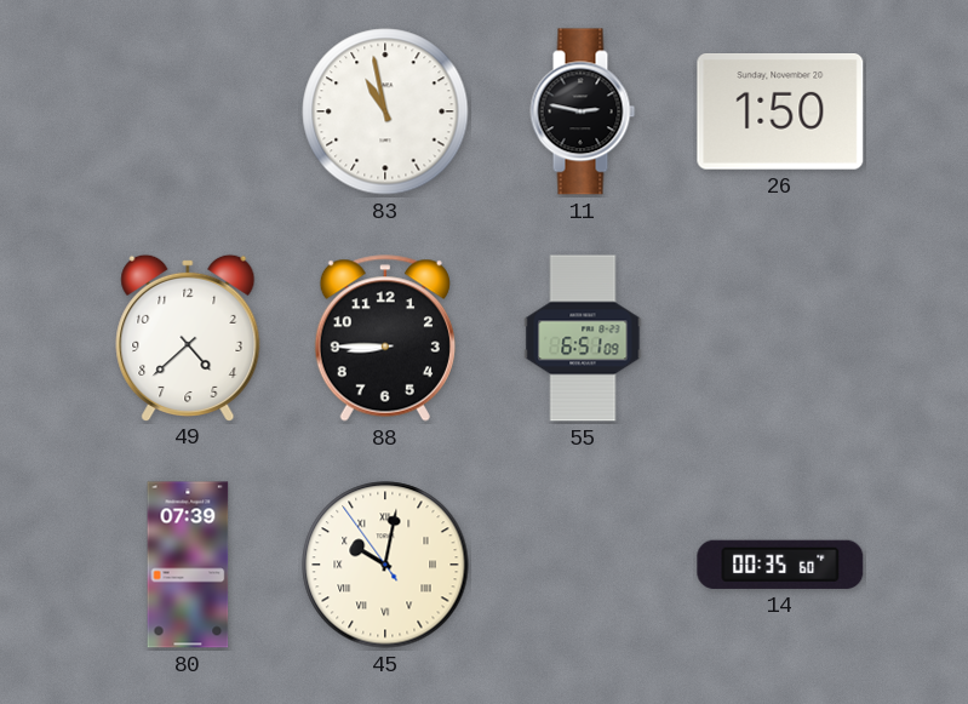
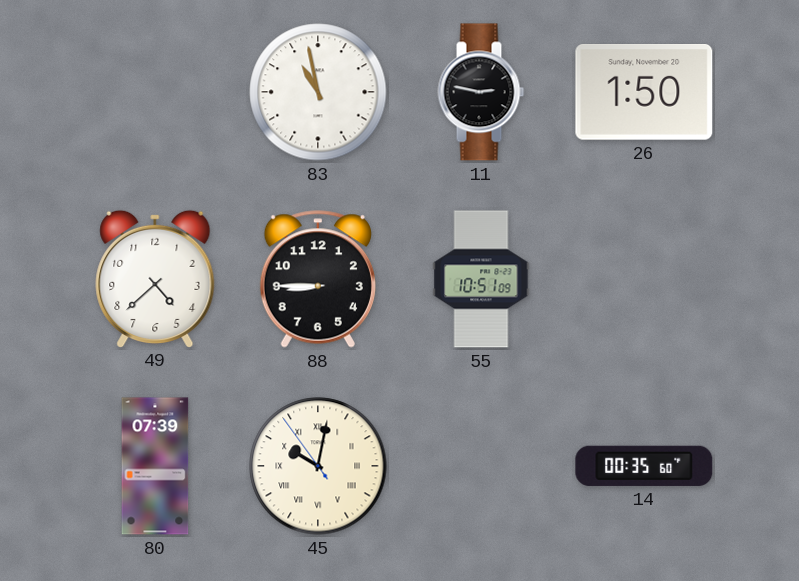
55: 6:51 -> 10:51
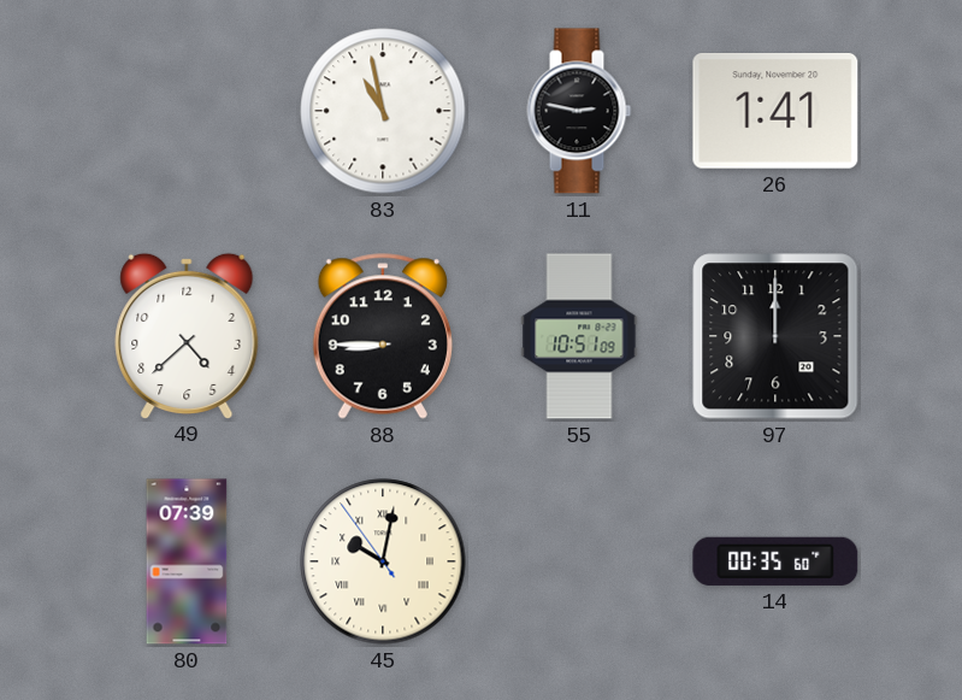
26: 1:50 -> 1:41
97: none -> 12:00
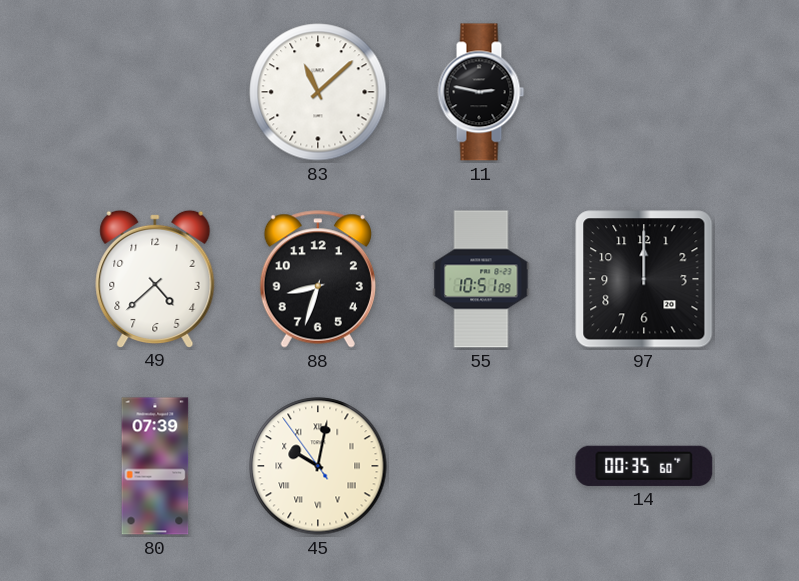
83: 10:58 -> 11:08
26: 1:41 -> none
88: 8:45 -> 8:33
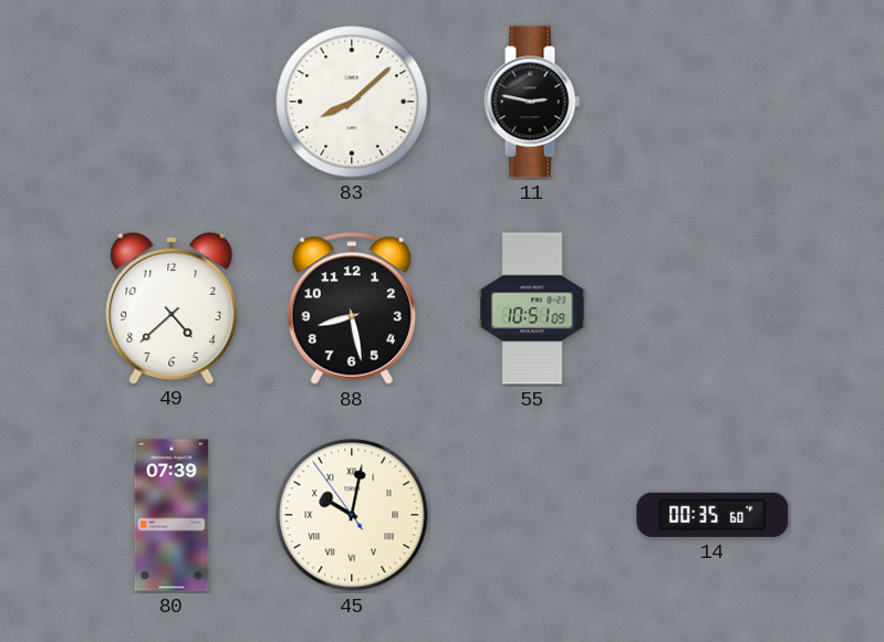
83: 11:08 -> 8:08
88: 8:33 -> 8:28
97: 12:00 -> none
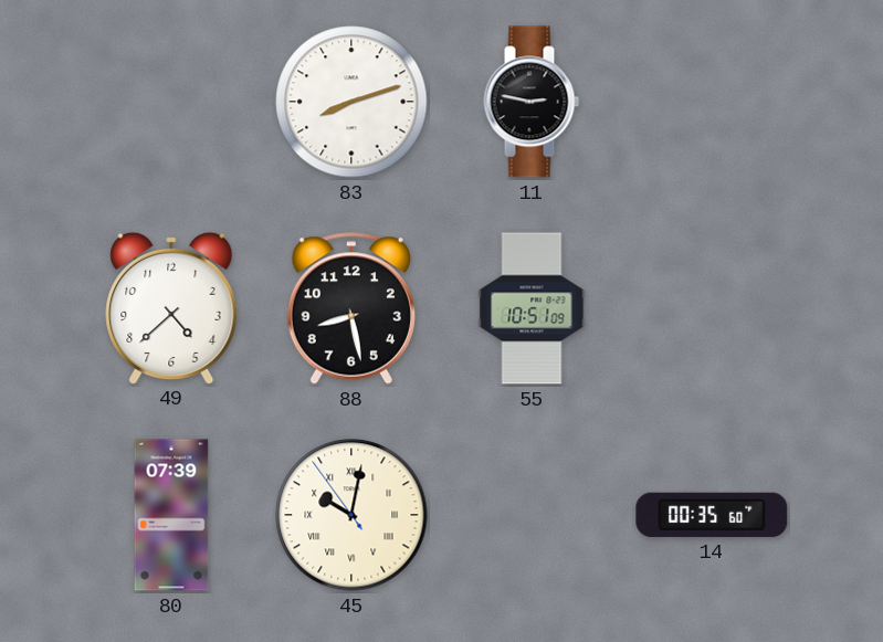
83: 8:08 -> 8:12
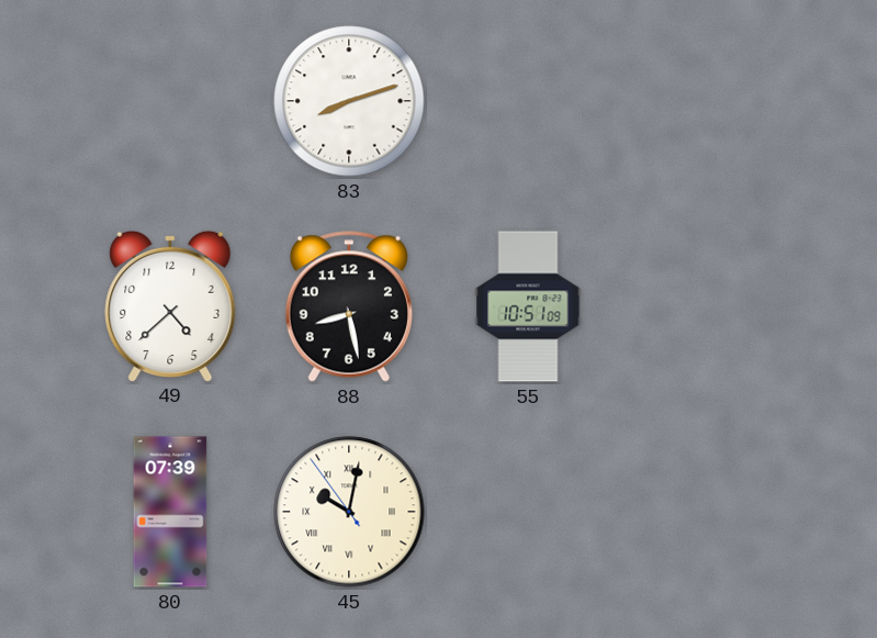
11: 2:47 -> none
14: 00:35 -> none
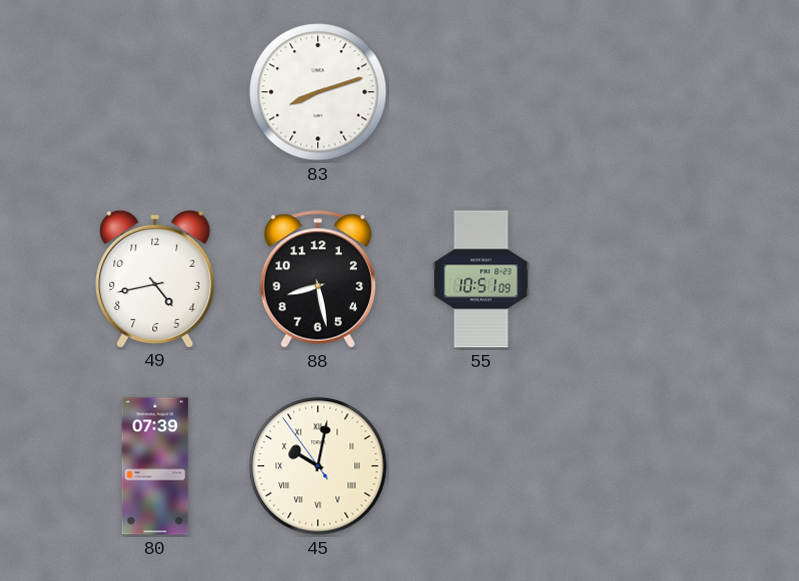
49: 4:38 -> 4:43
